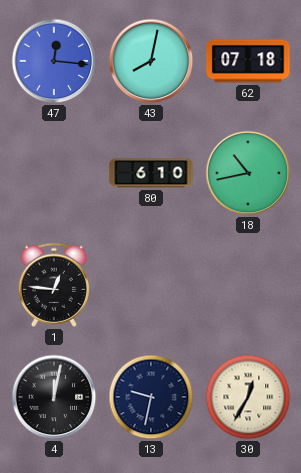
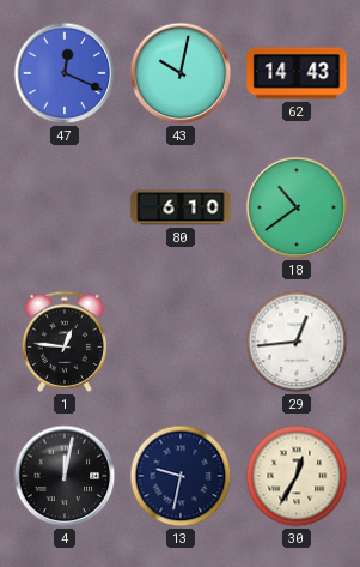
47: 12:16 -> 12:19
43: 8:02 -> 10:02
62: 07:18 -> 14:43
18: 10:43 -> 10:39
29: none -> 12:44
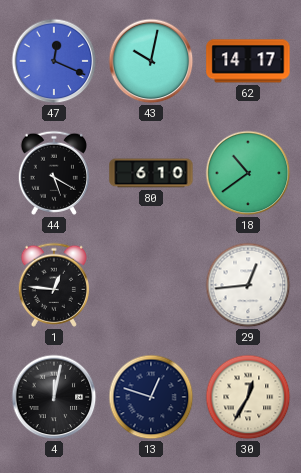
62: 14:43 -> 14:17
44: none -> 5:20
13: 9:32 -> 12:48
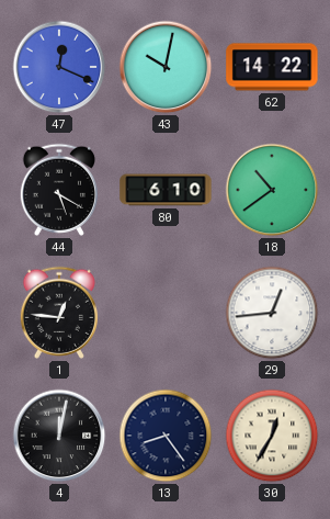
62: 14:17 -> 14:22
13: 12:48 -> 8:24
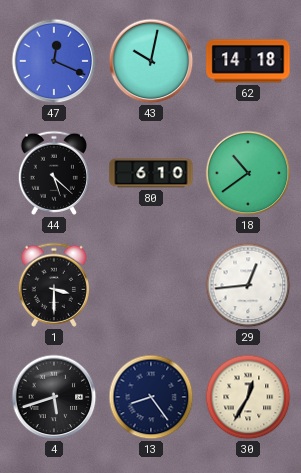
62: 14:22 -> 14:18
44: 5:20 -> 5:22
1: 12:46 -> 3:30
4: 12:02 -> 5:42
